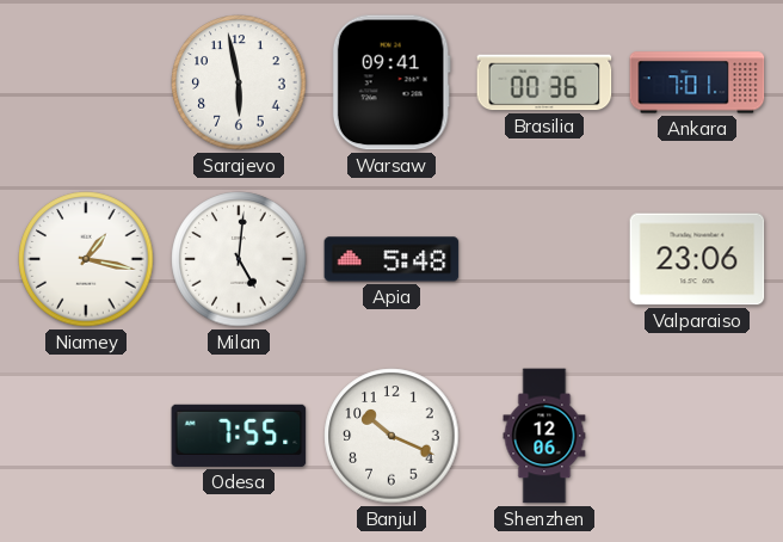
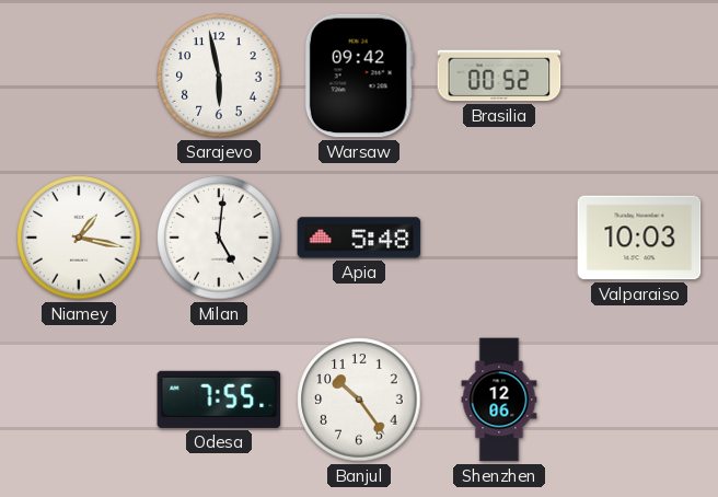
Warsaw: 09:41 -> 09:42
Brasilia: 00:36 -> 00:52
Ankara: 7:01 -> none
Valparaiso: 23:06 -> 10:03
Banjul: 10:19 -> 10:24
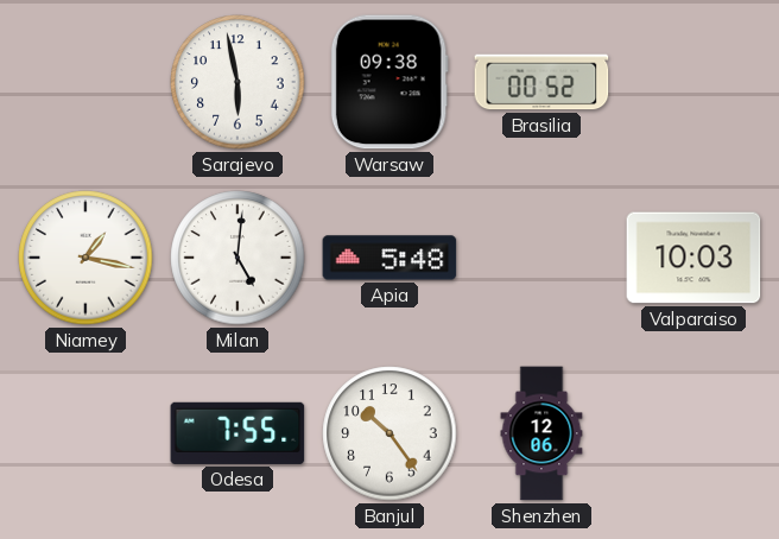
Warsaw: 09:42 -> 09:38
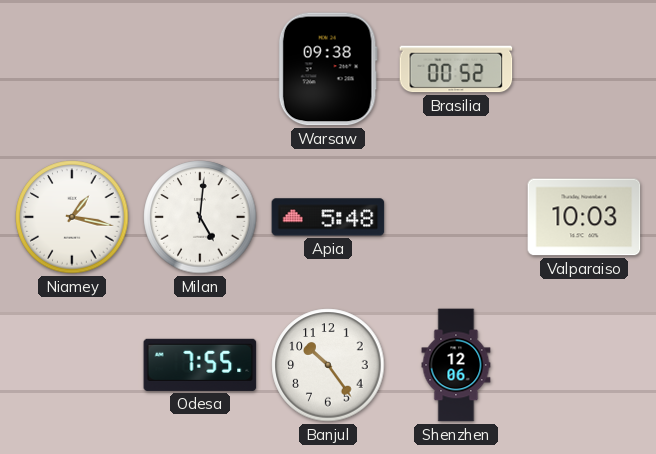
Sarajevo: 5:58 -> none
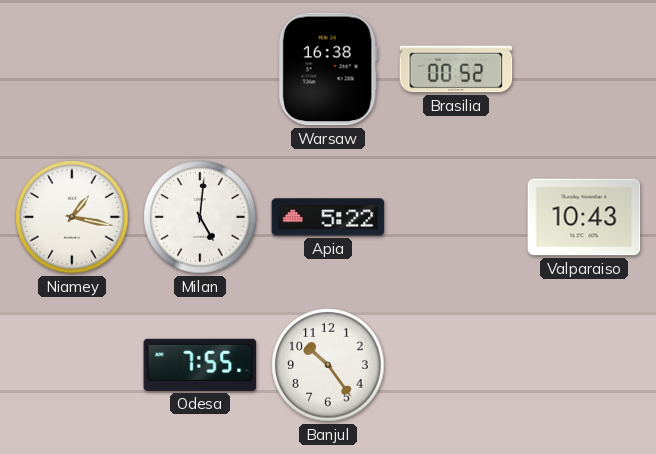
Warsaw: 09:38 -> 16:38
Apia: 5:48 -> 5:22
Valparaiso: 10:03 -> 10:43
Shenzhen: 12:06 -> none
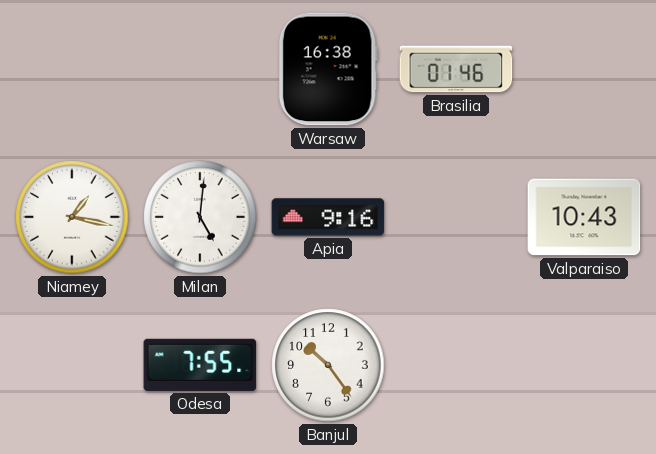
Brasilia: 00:52 -> 01:46
Apia: 5:22 -> 9:16
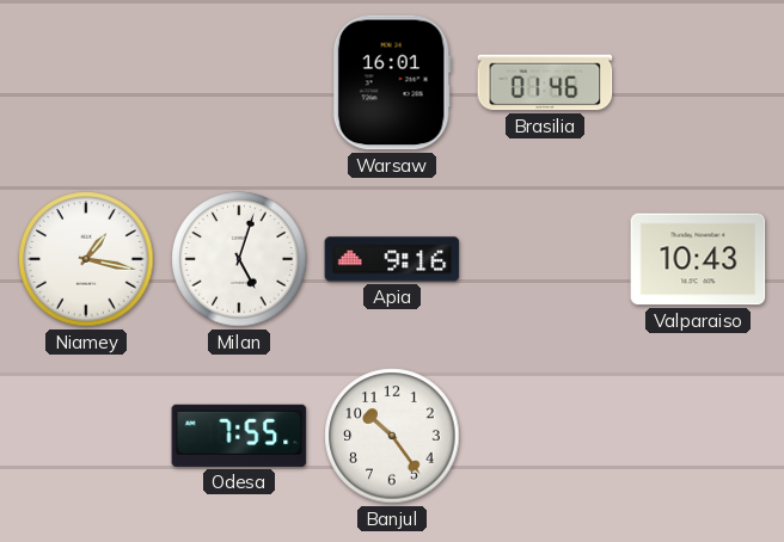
Warsaw: 16:38 -> 16:01
Milan: 5:01 -> 5:03
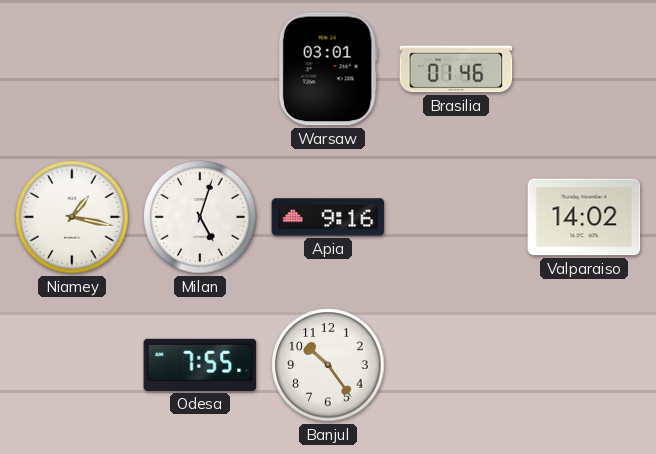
Warsaw: 16:01 -> 03:01
Valparaiso: 10:43 -> 14:02
